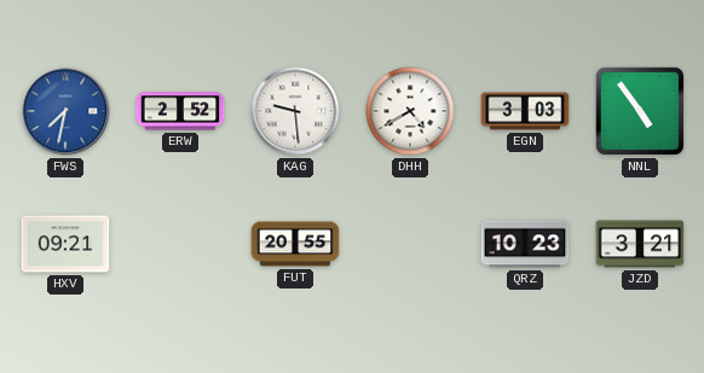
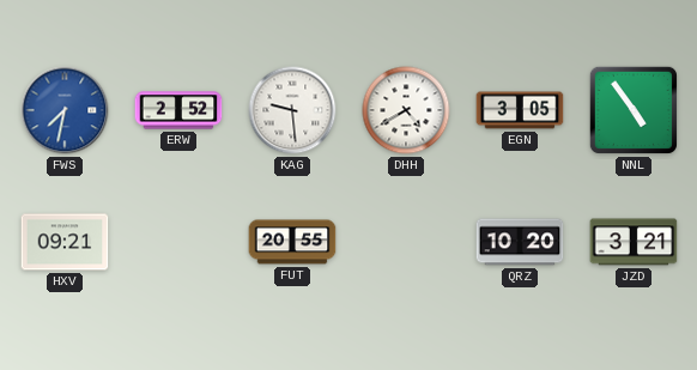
EGN: 3:03 -> 3:05
QRZ: 10:23 -> 10:20
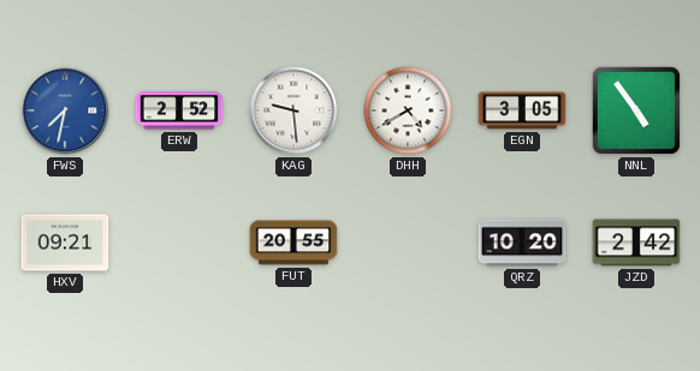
JZD: 3:21 -> 2:42
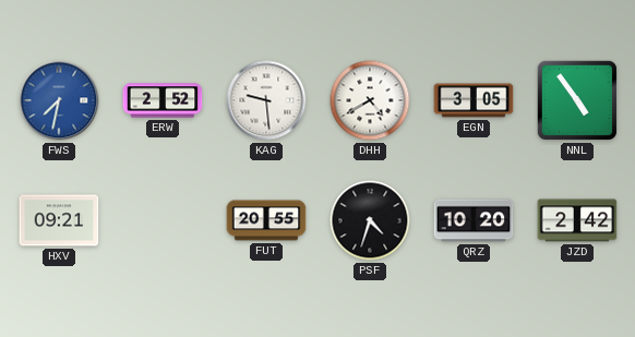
PSF: none -> 4:33
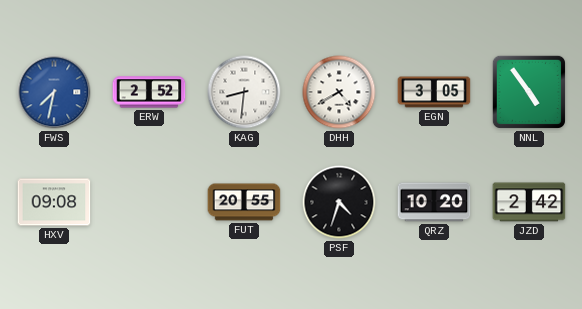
KAG: 9:29 -> 8:31
HXV: 09:21 -> 09:08
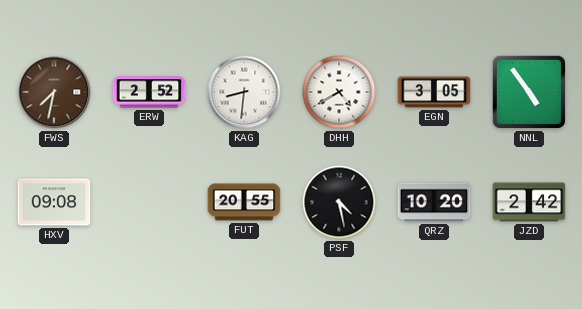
FWS dial: blue -> brown
PSF: 4:33 -> 4:28
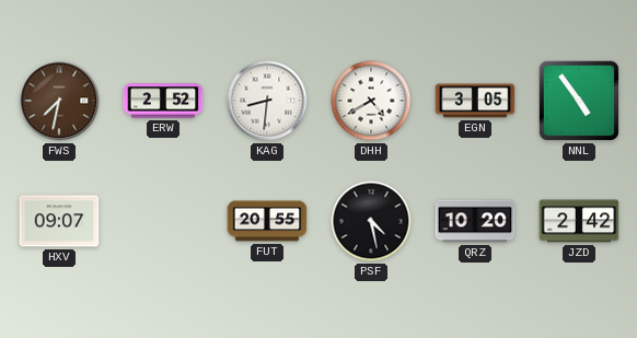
HXV: 09:08 -> 09:07
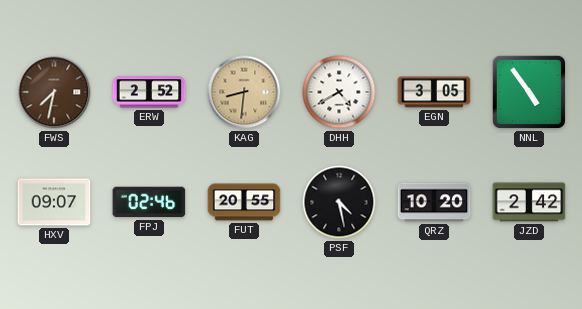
KAG dial: white -> champagne
FPJ: none -> 02:46
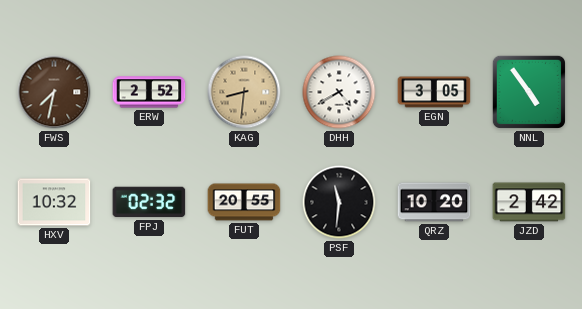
HXV: 09:07 -> 10:32
FPJ: 02:46 -> 02:32
PSF: 4:28 -> 11:31
